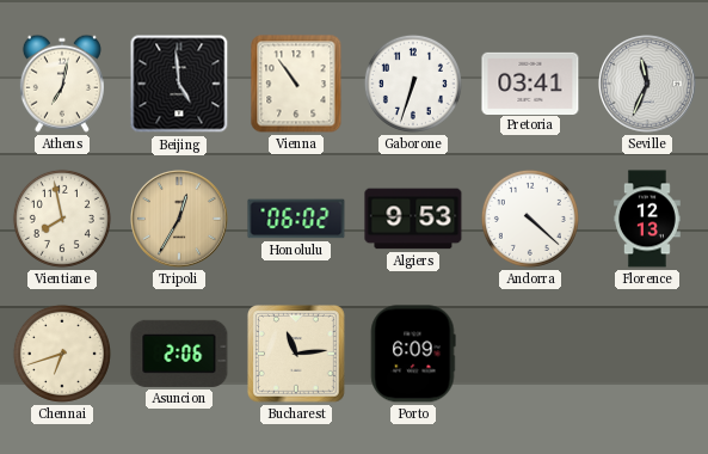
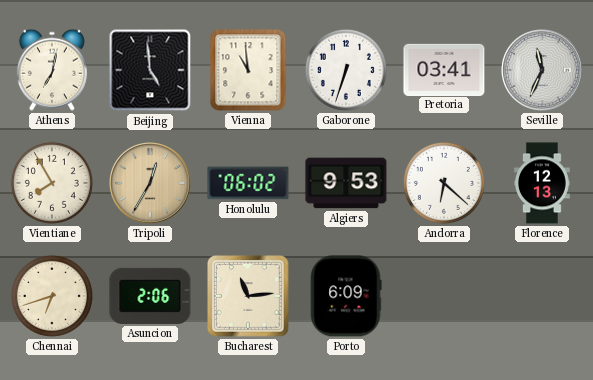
Vienna: 10:54 -> 10:59
Vientiane: 7:58 -> 7:55
Andorra: 4:22 -> 6:22
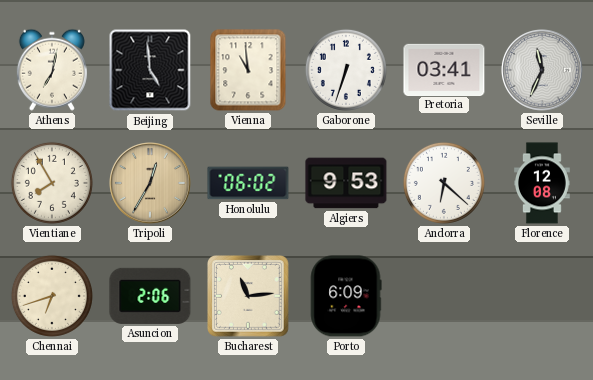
Florence: 12:13 -> 12:08
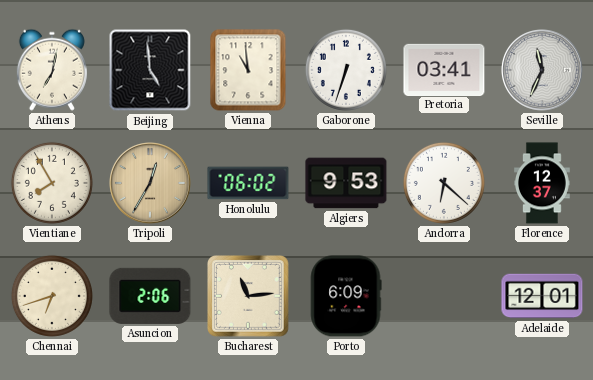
Florence: 12:08 -> 12:37
Adelaide: none -> 12:01
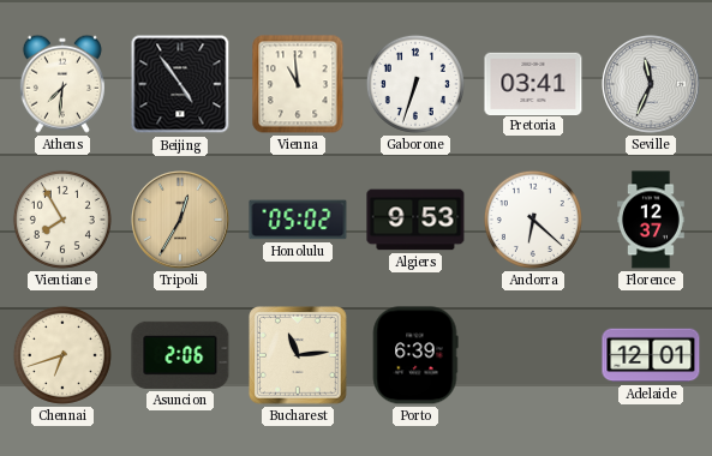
Athens: 7:02 -> 7:31
Beijing: 4:59 -> 4:54
Honolulu: 06:02 -> 05:02
Porto: 6:09 -> 6:39
